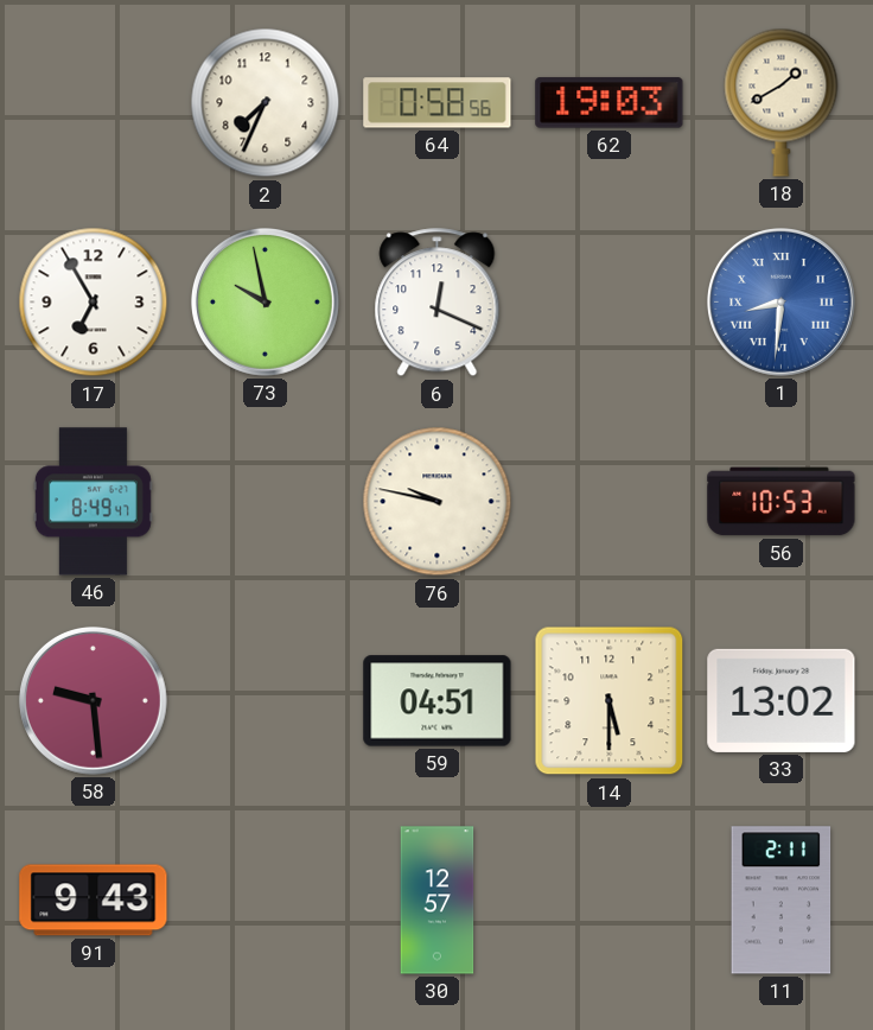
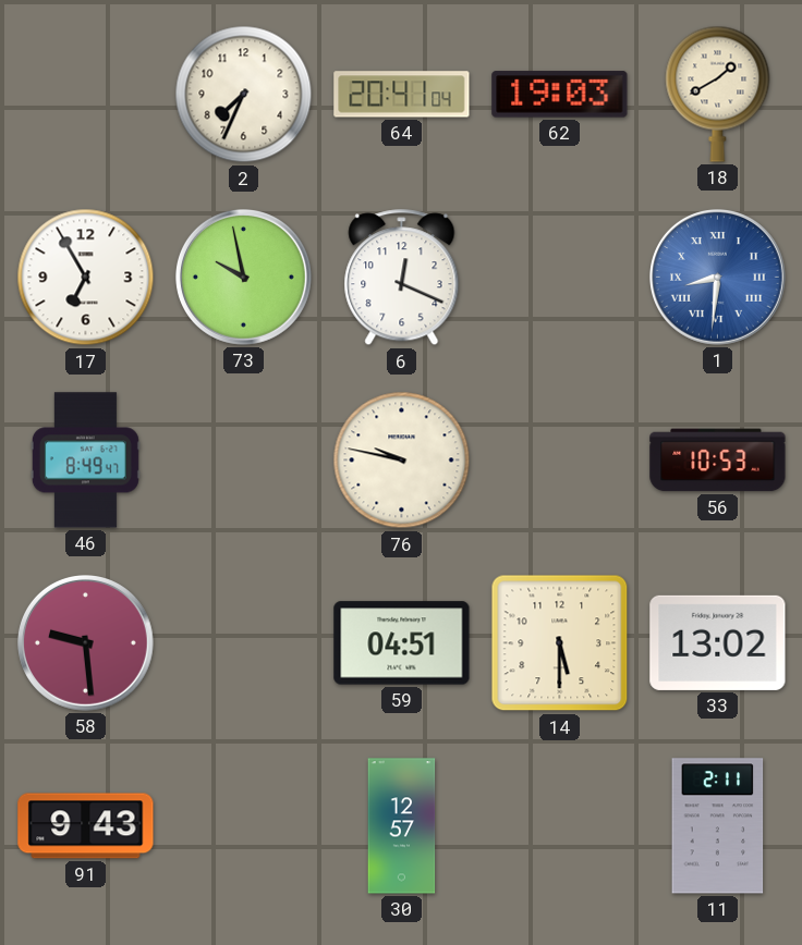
64: 0:58 -> 20:41
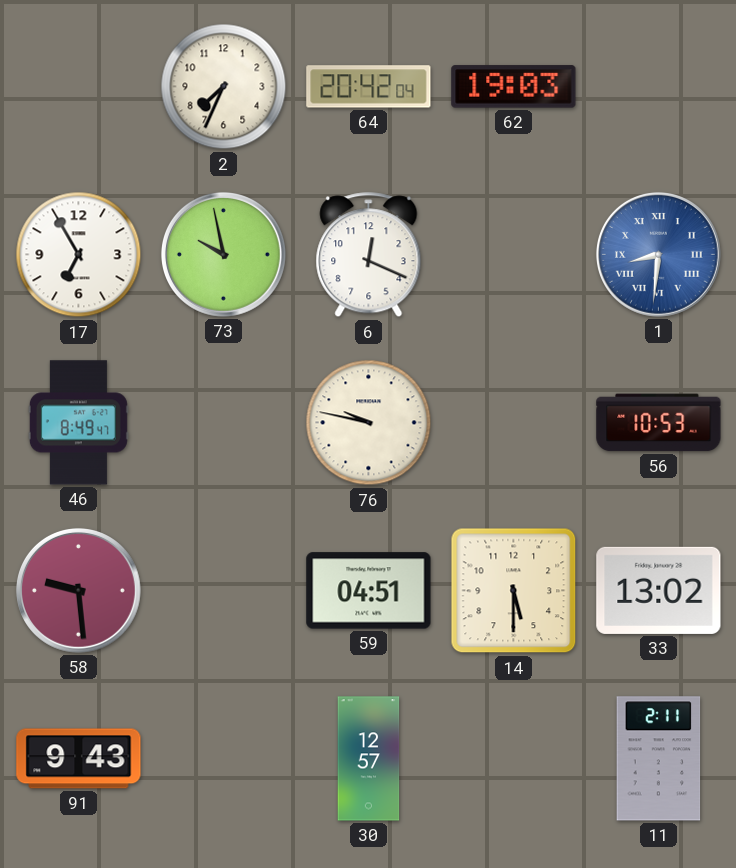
64: 20:41 -> 20:42
18: 1:40 -> none
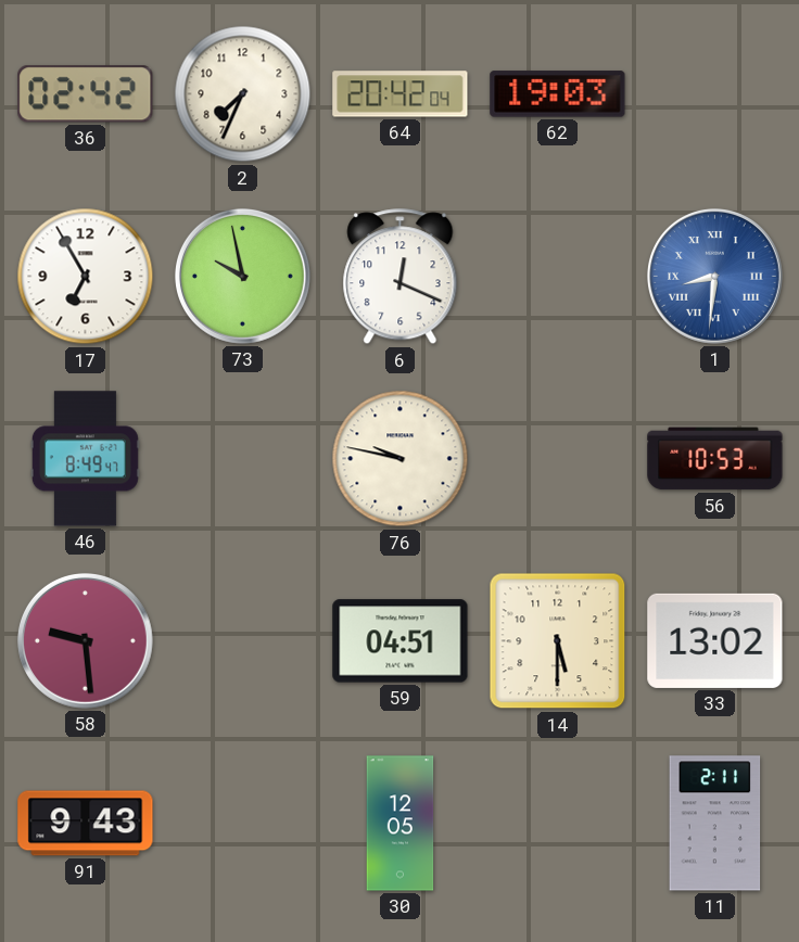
36: none -> 02:42
30: 12:57 -> 12:05
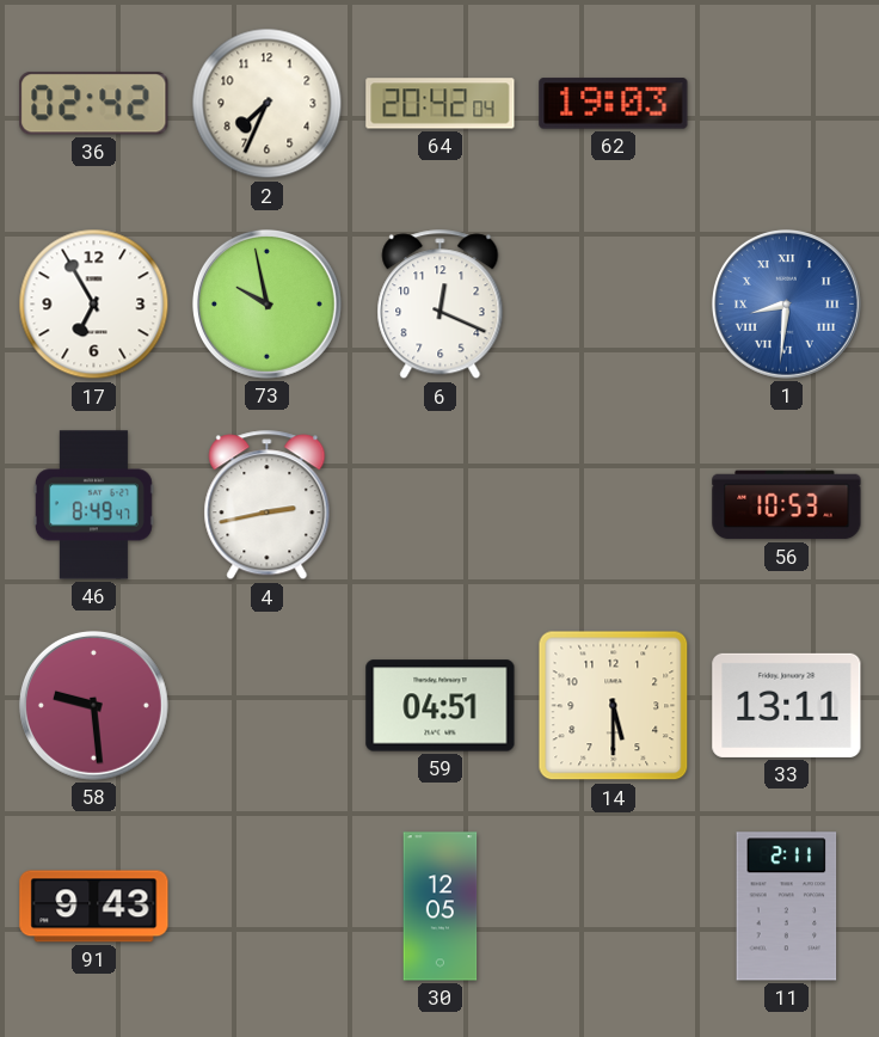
4: none -> 2:43
76: 9:47 -> none
33: 13:02 -> 13:11
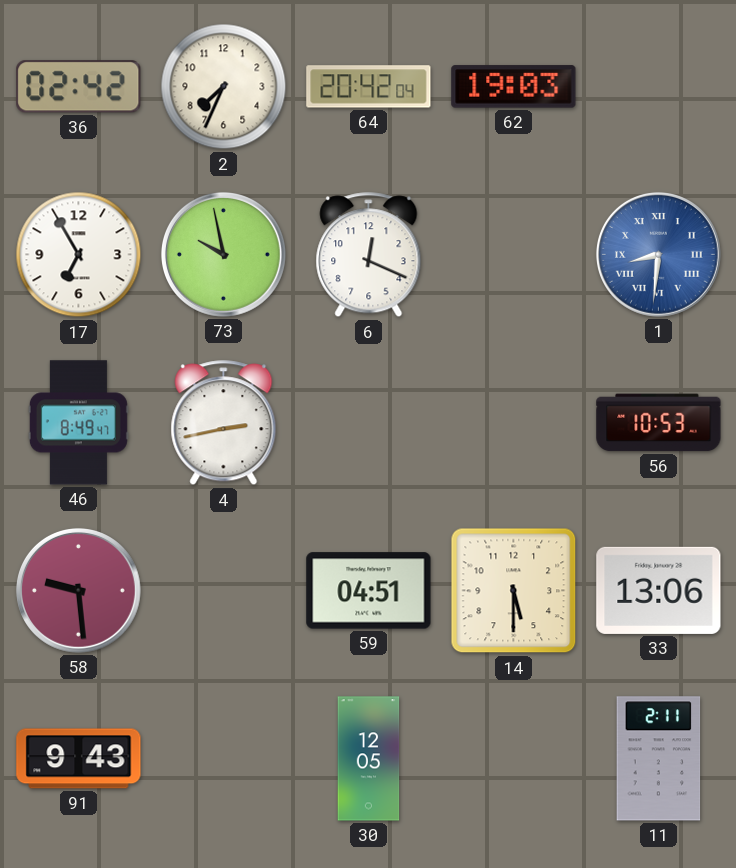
33: 13:11 -> 13:06
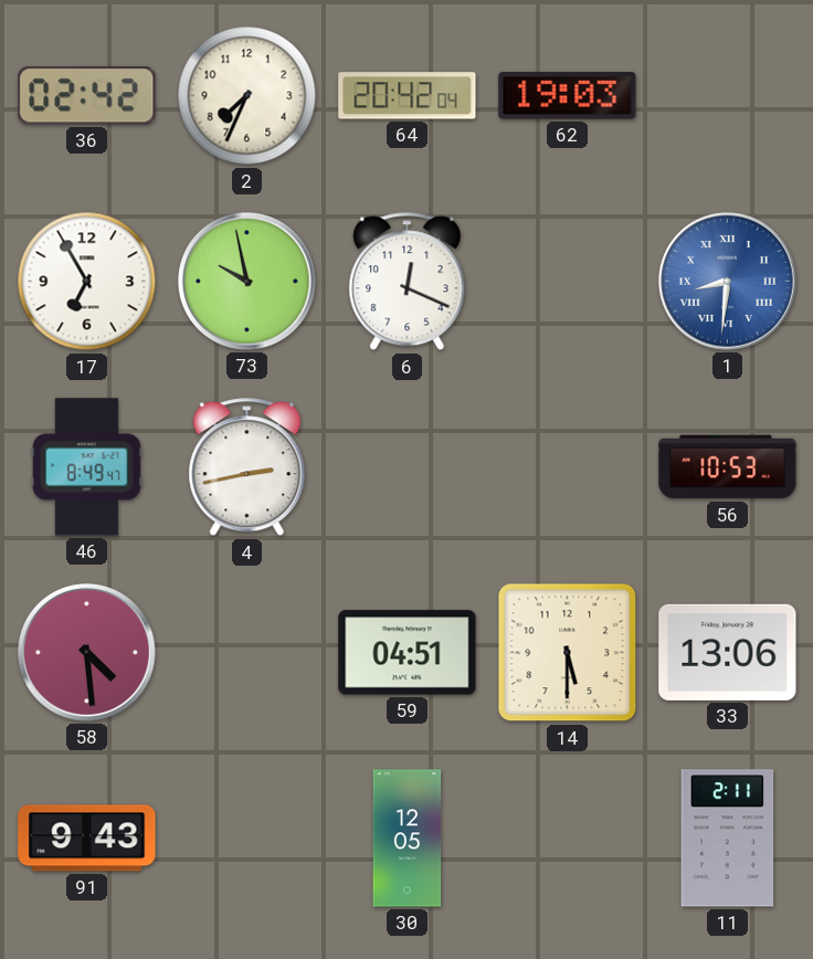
58: 9:29 -> 4:29
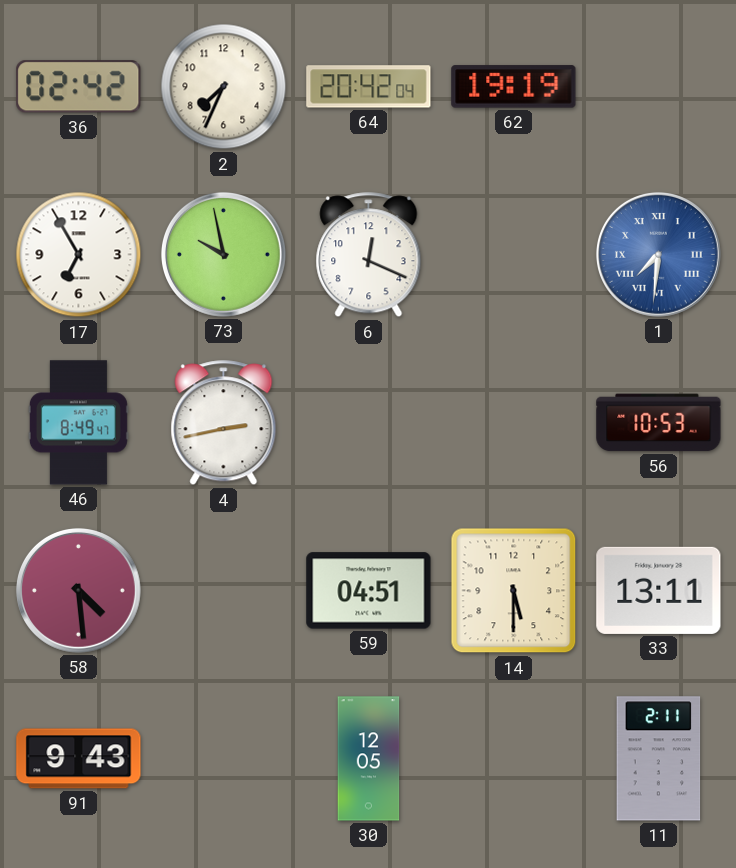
62: 19:03 -> 19:19
1: 8:31 -> 7:31
33: 13:06 -> 13:11
